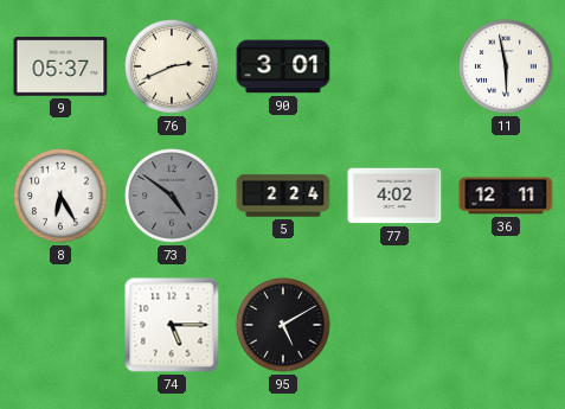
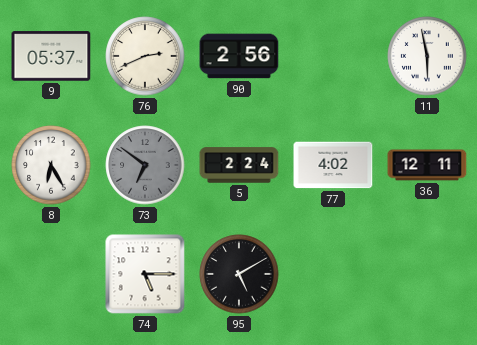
90: 3:01 -> 2:56
73: 4:51 -> 6:51
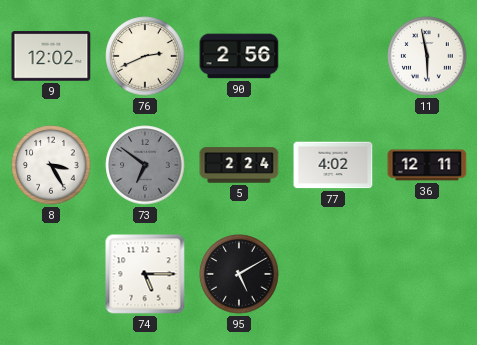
9: 05:37 -> 12:02
8: 6:25 -> 3:25
